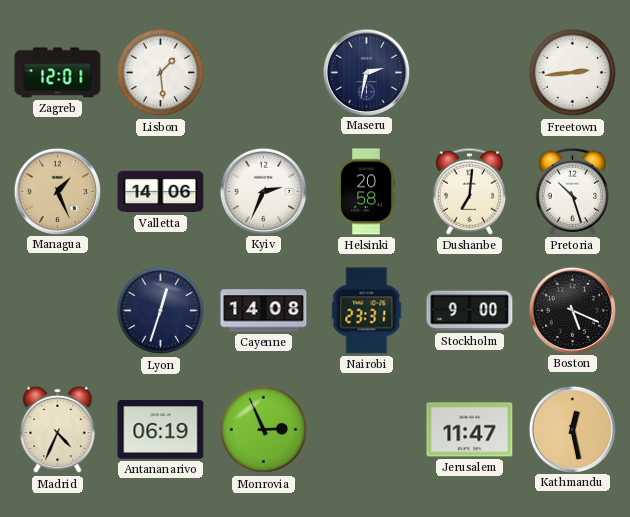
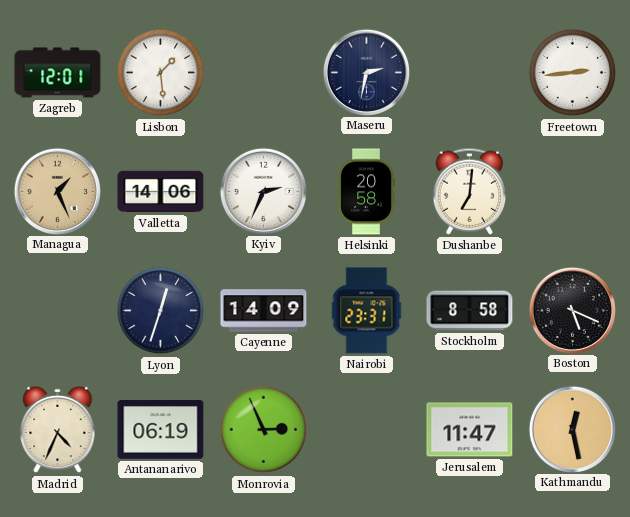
Pretoria: 10:27 -> none
Cayenne: 14:08 -> 14:09
Stockholm: 9:00 -> 8:58
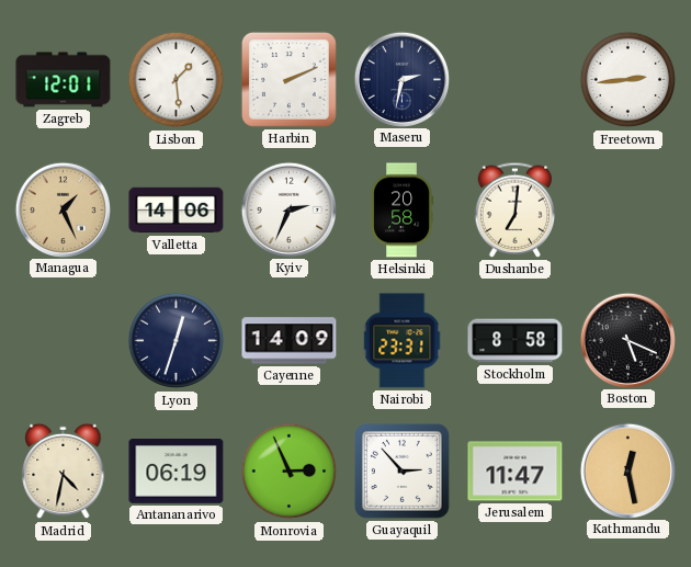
Harbin: none -> 2:11
Madrid: 4:34 -> 4:32
Guayaquil: none -> 2:53
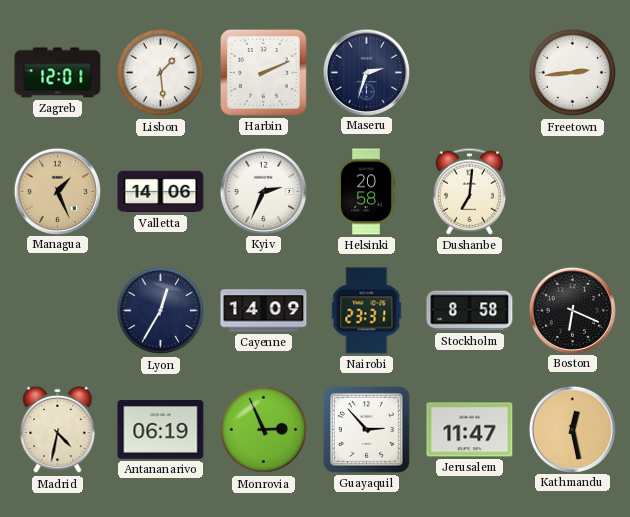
Maseru: 2:32 -> 2:33
Lyon: 12:33 -> 12:35
Boston: 5:19 -> 6:19
